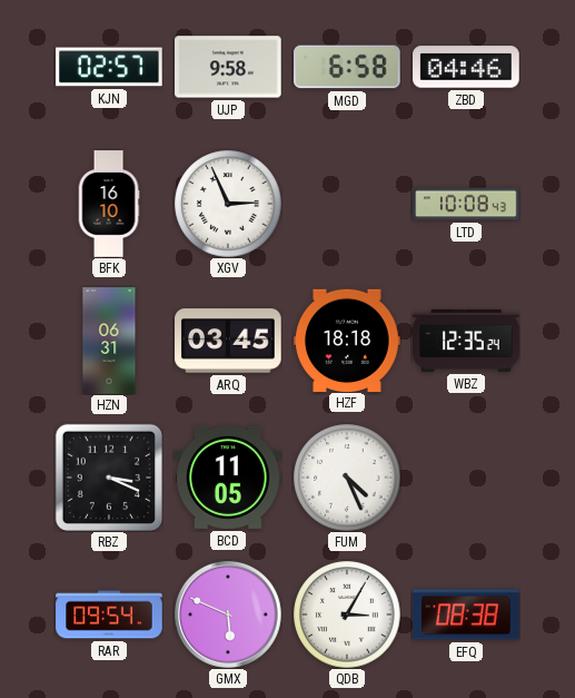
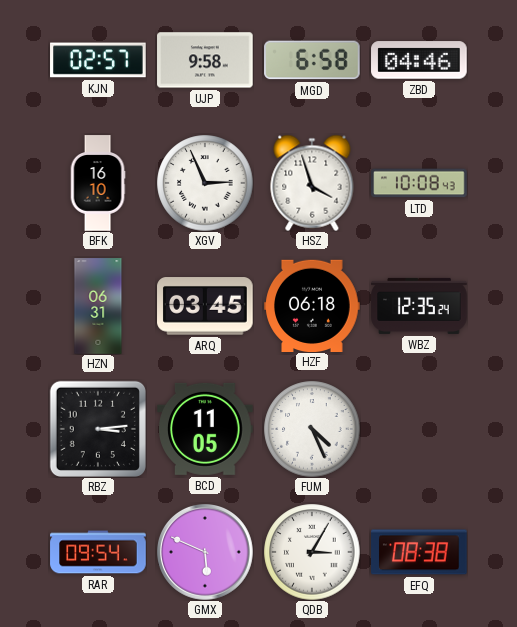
HSZ: none -> 3:57
HZF: 18:18 -> 06:18
RBZ: 3:19 -> 3:14
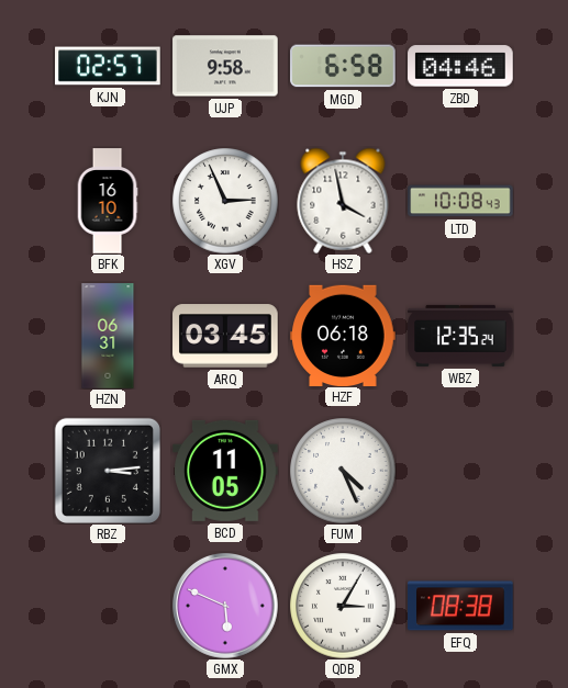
HSZ: 3:57 -> 3:58
RAR: 09:54 -> none
